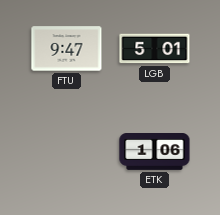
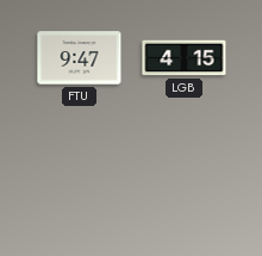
LGB: 5:01 -> 4:15
ETK: 1:06 -> none
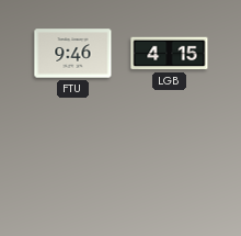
FTU: 9:47 -> 9:46
